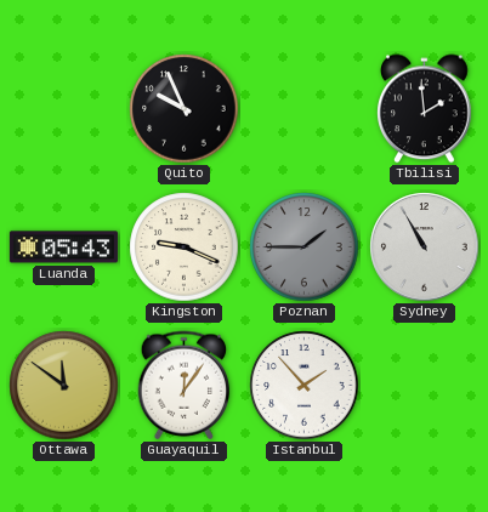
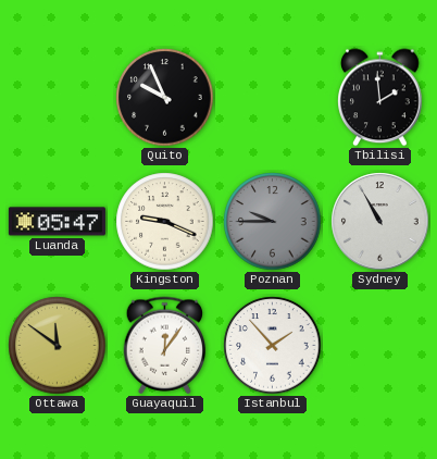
Luanda: 05:43 -> 05:47
Poznan: 1:45 -> 9:45
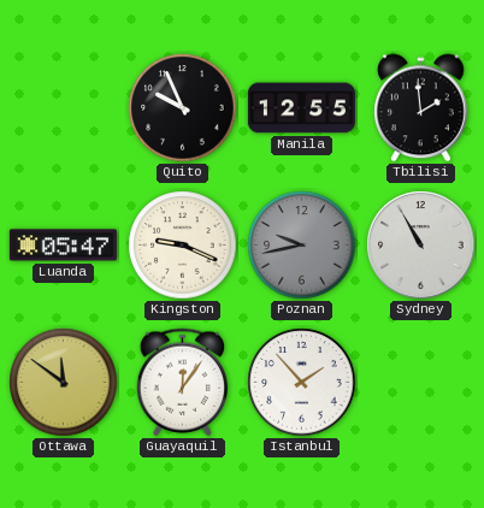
Manila: none -> 12:55
Poznan: 9:45 -> 9:43
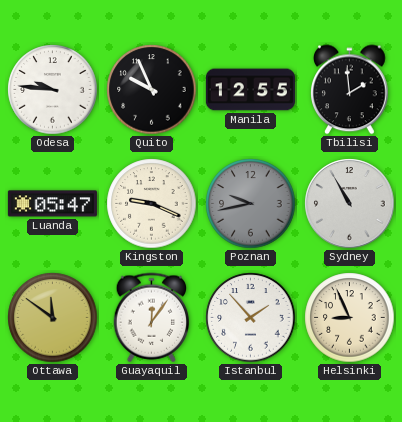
Odesa: none -> 9:46
Helsinki: none -> 8:56
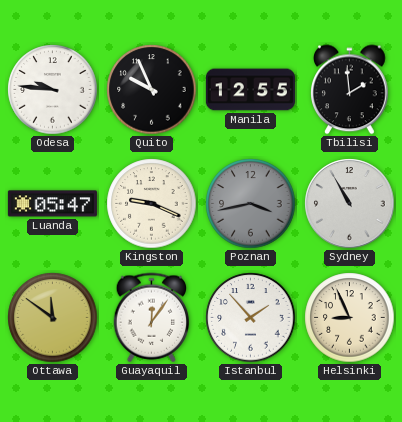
Poznan: 9:43 -> 3:43
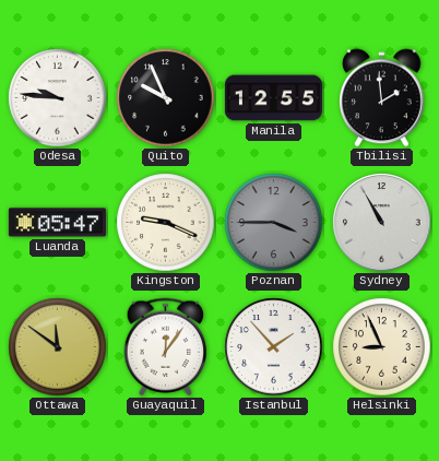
Poznan: 3:43 -> 3:45
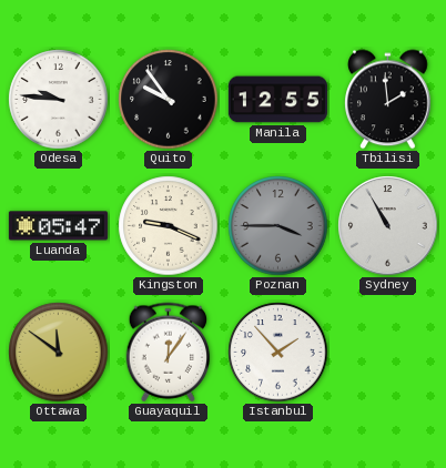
Quito: 9:56 -> 9:54
Helsinki: 8:56 -> none
